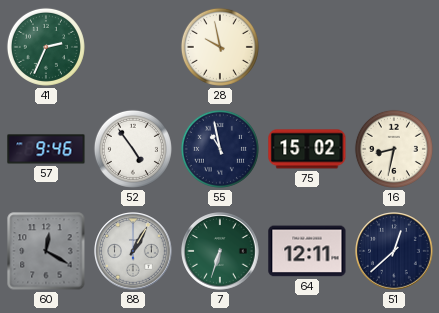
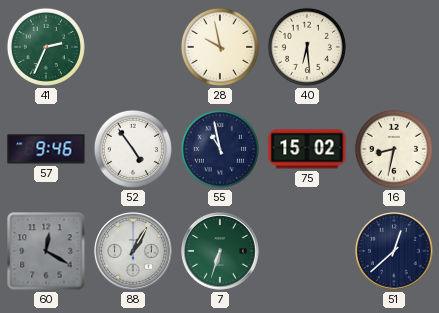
40: none -> 6:29
64: 12:11 -> none
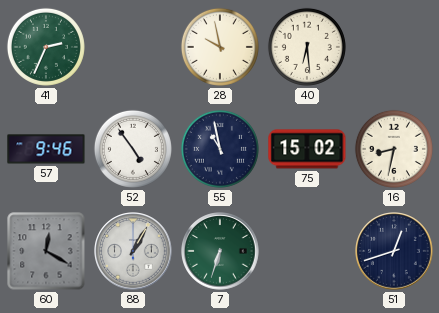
51: 12:38 -> 12:42
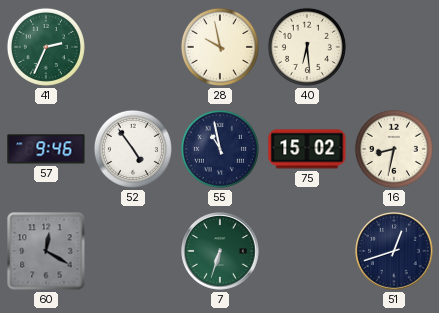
88: 1:05 -> none
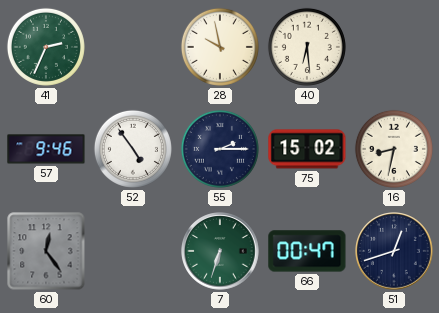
55: 10:58 -> 2:15
60: 12:20 -> 12:24
66: none -> 00:47
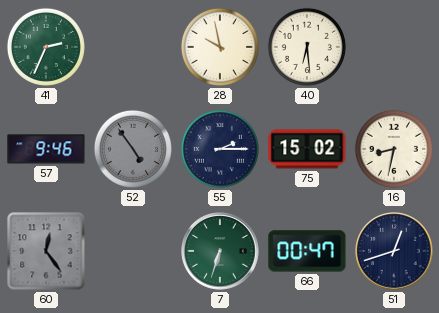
52 dial: white -> grey
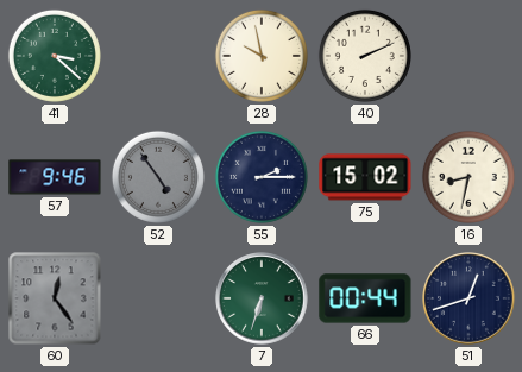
41: 2:34 -> 3:22
40: 6:29 -> 2:11
66: 00:47 -> 00:44
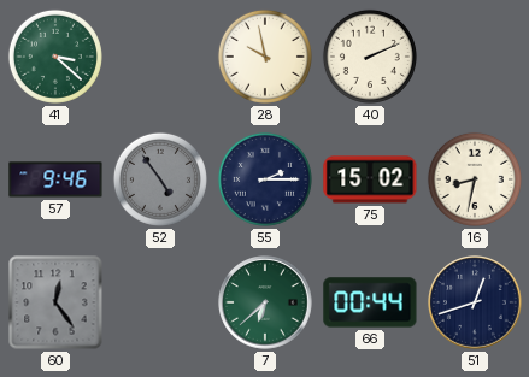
7: 6:33 -> 6:38
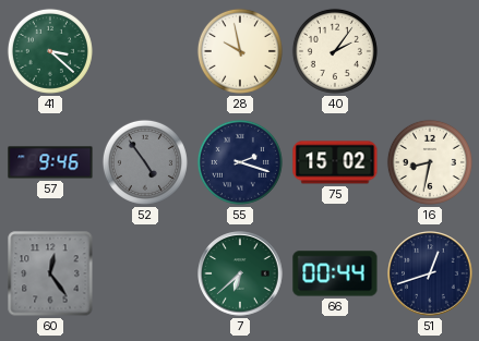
40: 2:11 -> 2:06
55: 2:15 -> 2:18
